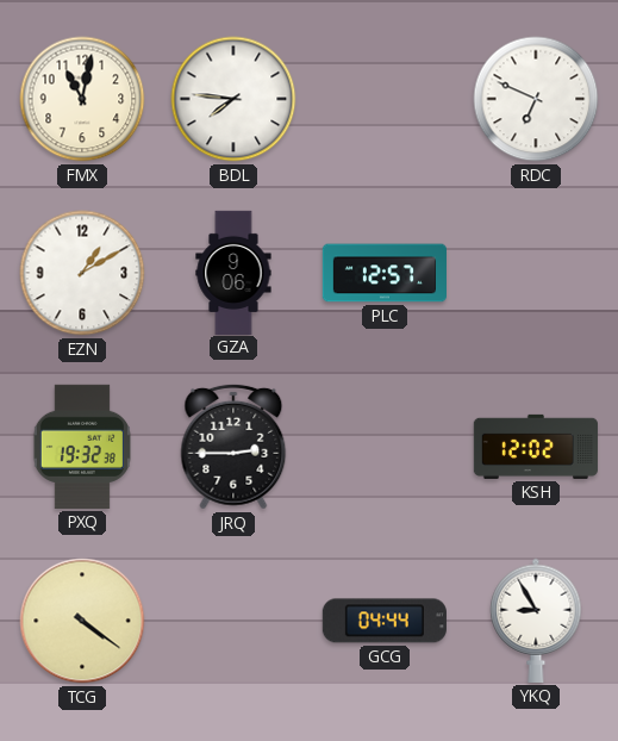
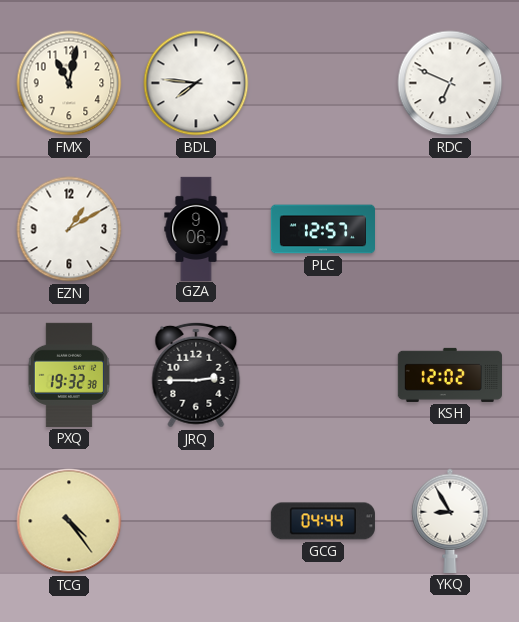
TCG: 4:21 -> 4:24
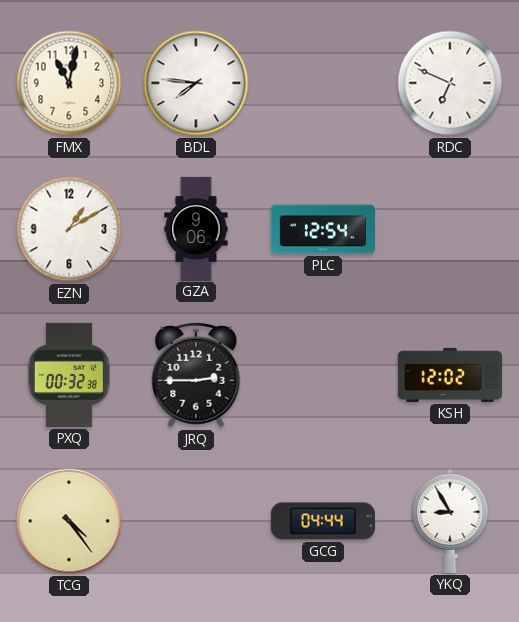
PLC: 12:57 -> 12:54
PXQ: 19:32 -> 00:32
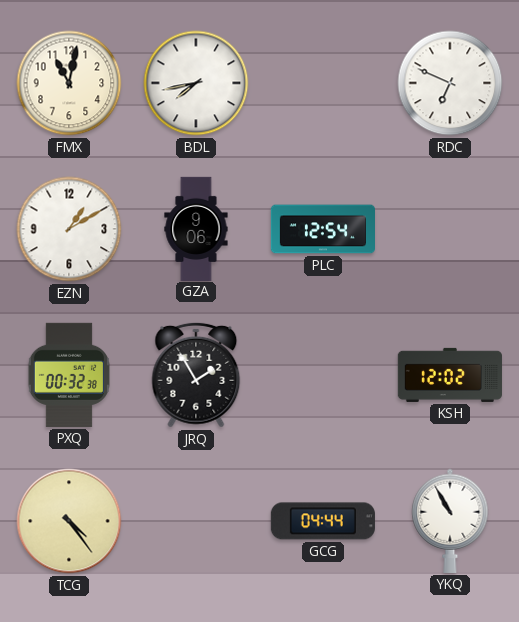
BDL: 7:46 -> 7:43
JRQ: 2:45 -> 1:55
YKQ: 8:55 -> 10:55
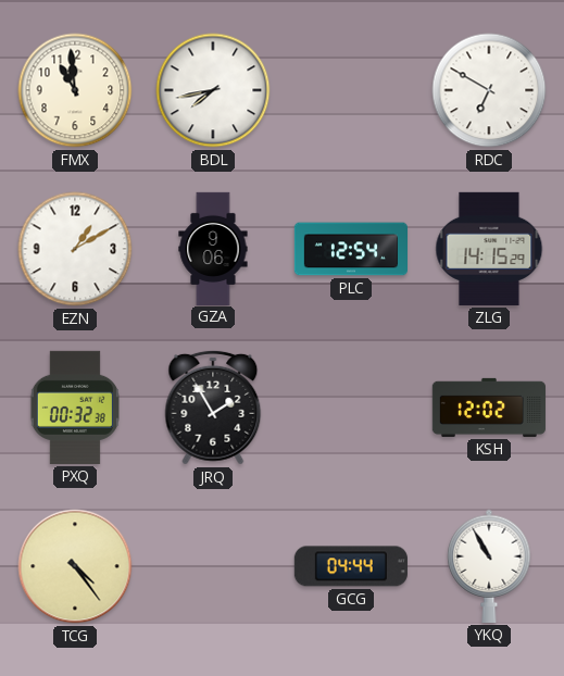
FMX: 11:02 -> 10:59
RDC: 6:49 -> 6:50
ZLG: none -> 14:15
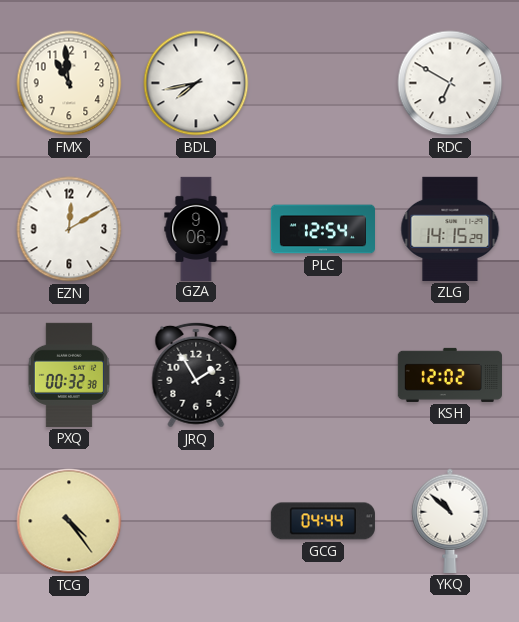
EZN: 1:10 -> 12:10
YKQ: 10:55 -> 10:52
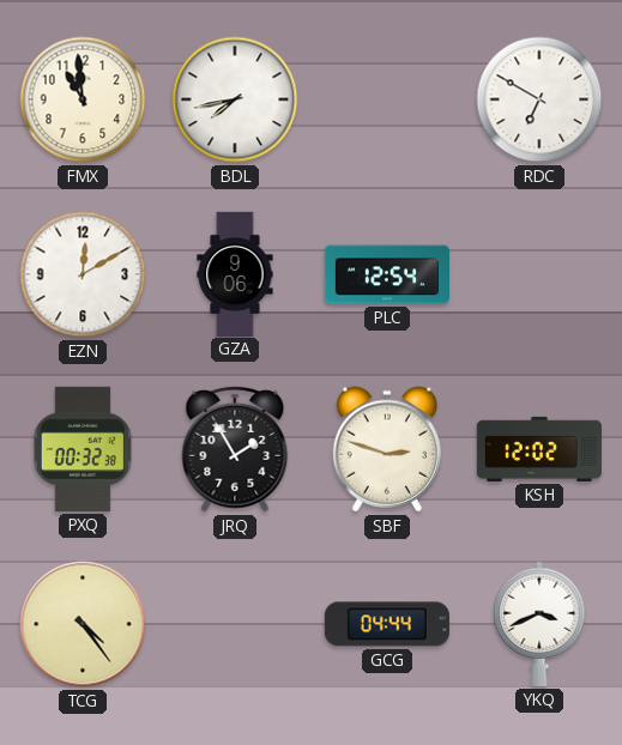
ZLG: 14:15 -> none
SBF: none -> 2:48
YKQ: 10:52 -> 3:41
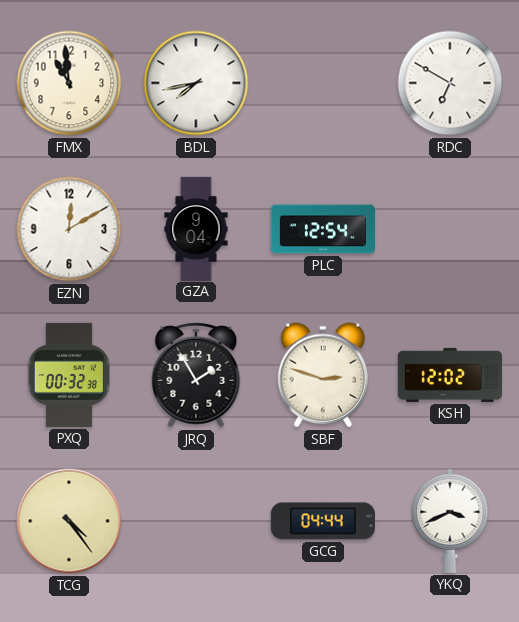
GZA: 9:06 -> 9:04
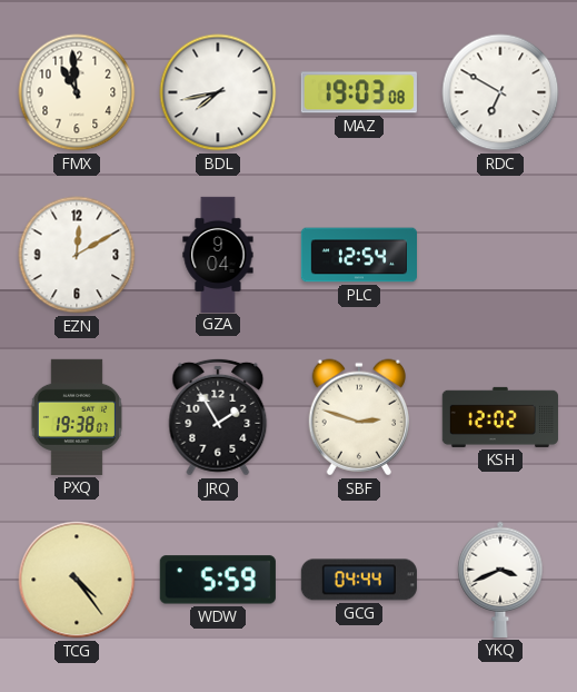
MAZ: none -> 19:03
PXQ: 00:32 -> 19:38
WDW: none -> 5:59
